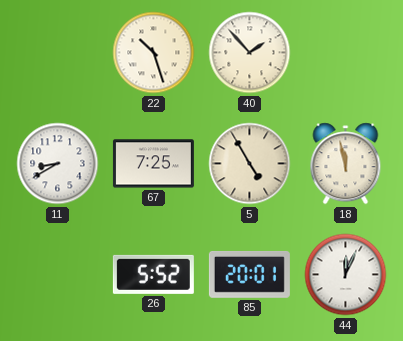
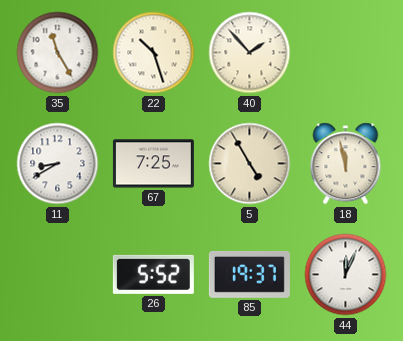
35: none -> 11:25
85: 20:01 -> 19:37
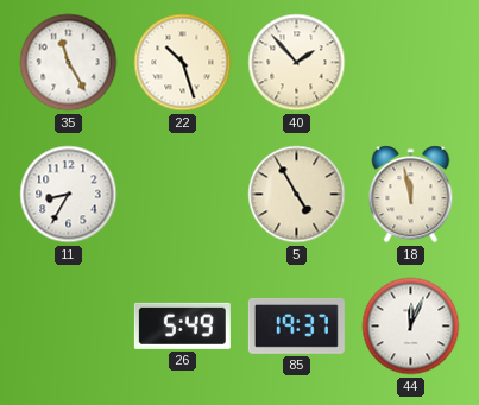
11: 8:40 -> 8:35
67: 7:25 -> none
26: 5:52 -> 5:49
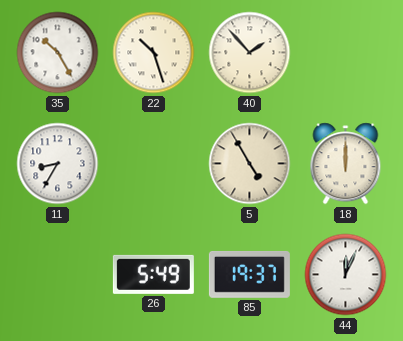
35: 11:25 -> 10:25
18: 11:58 -> 12:00
